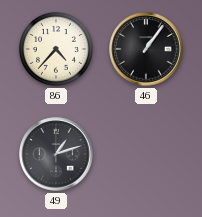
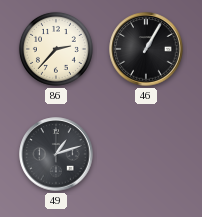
86: 4:37 -> 2:37
46: 1:06 -> 1:05
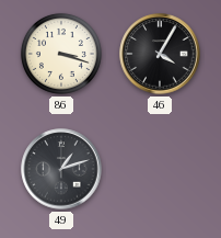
86: 2:37 -> 3:18
46: 1:05 -> 4:05
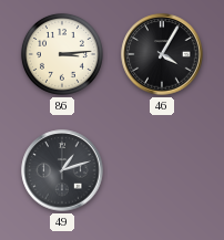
86: 3:18 -> 3:14
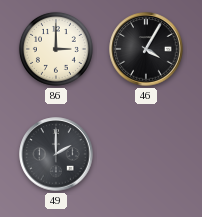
86: 3:14 -> 3:00
49: 1:12 -> 2:00
